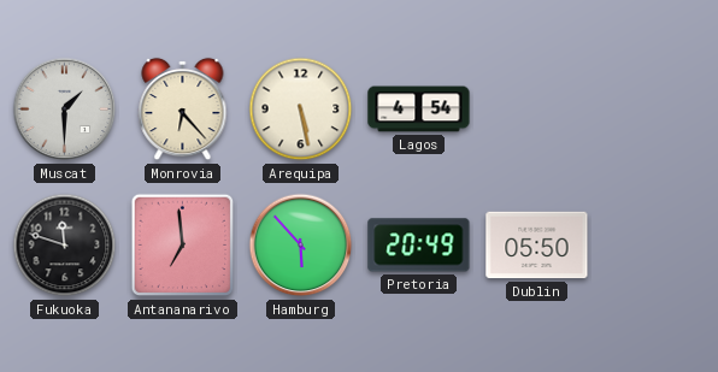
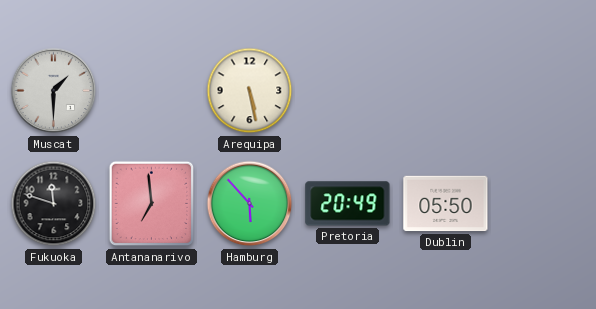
Monrovia: 6:23 -> none
Lagos: 4:54 -> none
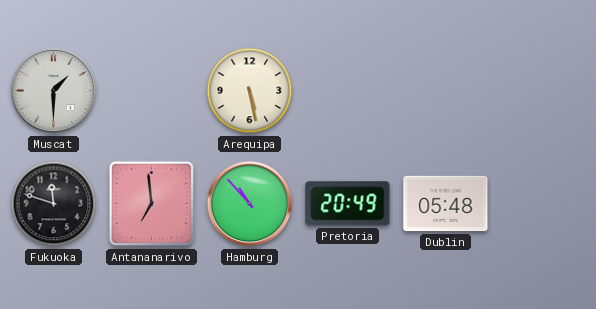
Hamburg: 5:53 -> 10:53
Dublin: 05:50 -> 05:48
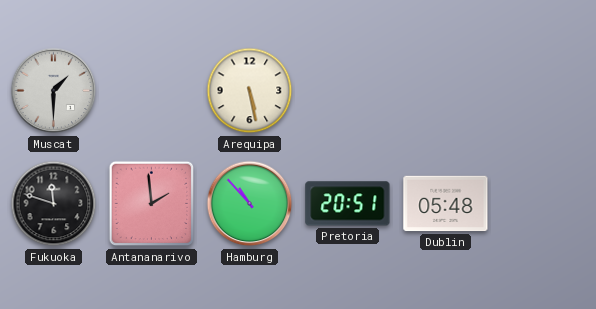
Antananarivo: 6:59 -> 1:59
Pretoria: 20:49 -> 20:51
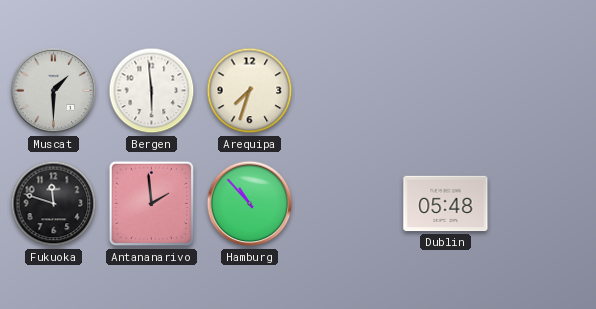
Bergen: none -> 5:59
Arequipa: 5:28 -> 7:33
Pretoria: 20:51 -> none
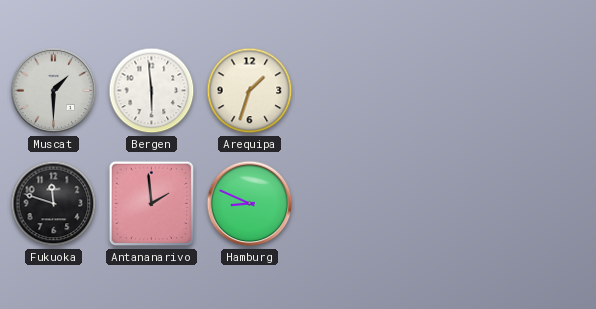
Arequipa: 7:33 -> 1:33
Hamburg: 10:53 -> 8:49
Dublin: 05:48 -> none
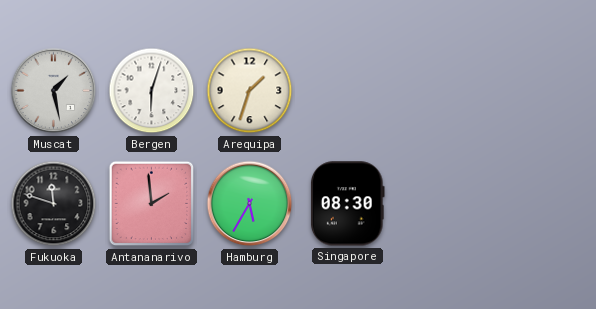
Muscat: 1:30 -> 1:28
Bergen: 5:59 -> 6:03
Hamburg: 8:49 -> 5:35
Singapore: none -> 08:30
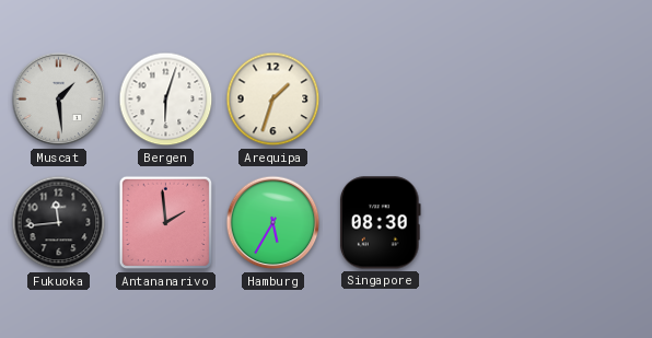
Muscat: 1:28 -> 1:29
Fukuoka: 11:48 -> 11:44
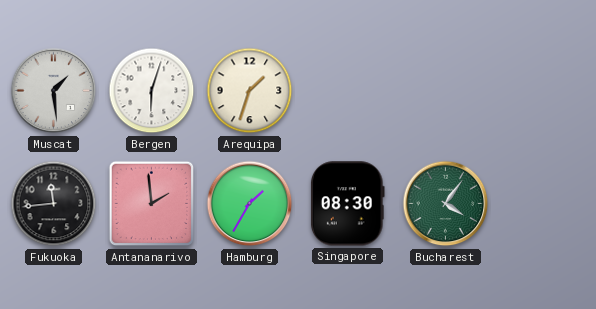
Hamburg: 5:35 -> 1:35
Bucharest: none -> 4:06
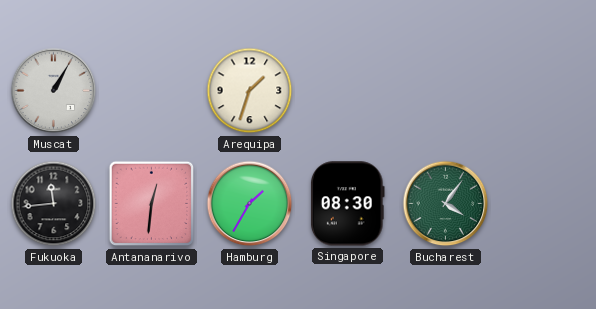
Muscat: 1:29 -> 1:05
Bergen: 6:03 -> none
Antananarivo: 1:59 -> 12:31
